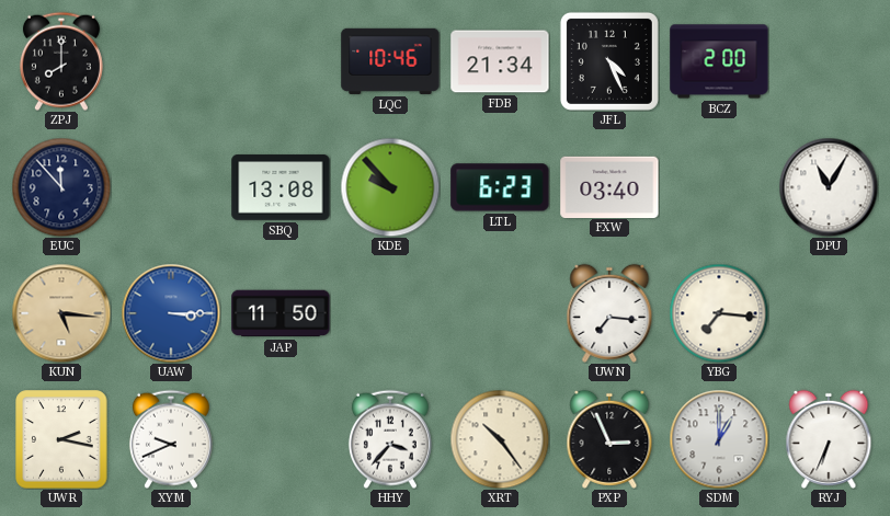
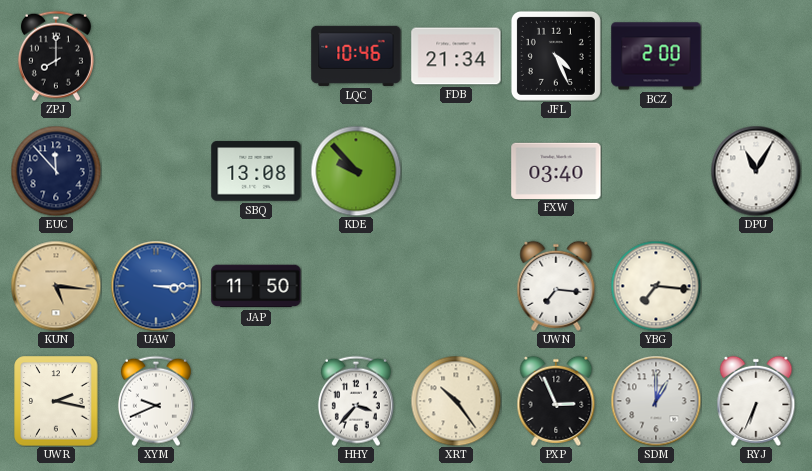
LTL: 6:23 -> none
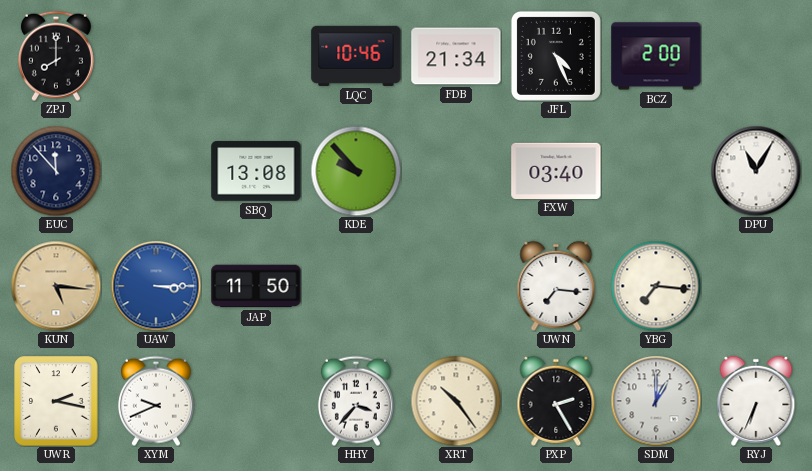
PXP: 2:56 -> 2:25
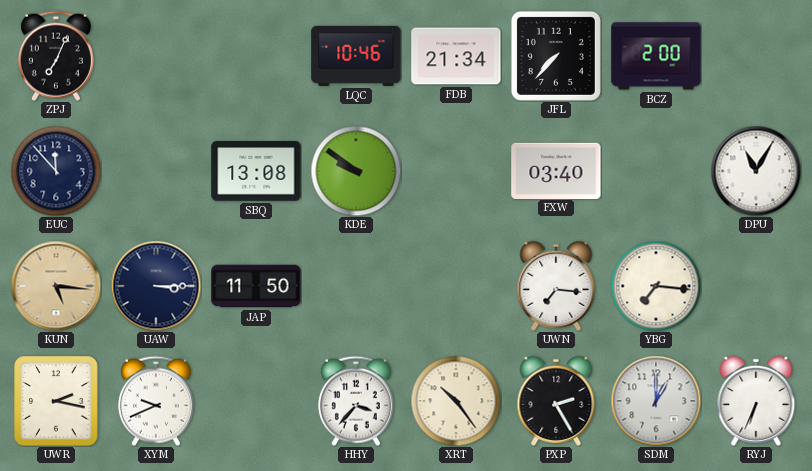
ZPJ: 8:00 -> 7:04
JFL: 4:26 -> 7:37
KDE: 9:53 -> 9:51
UAW dial: blue -> navy
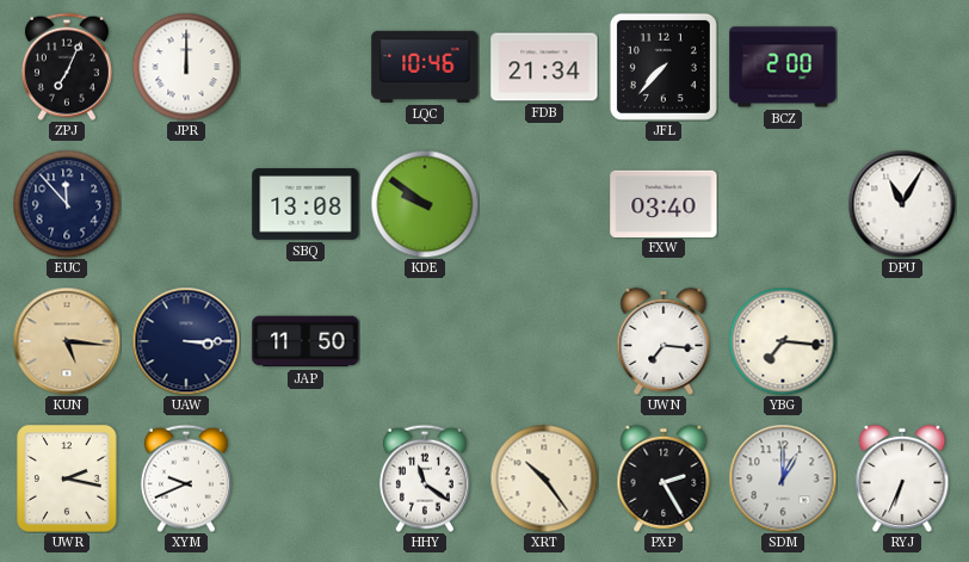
JPR: none -> 12:00
HHY: 3:37 -> 11:21
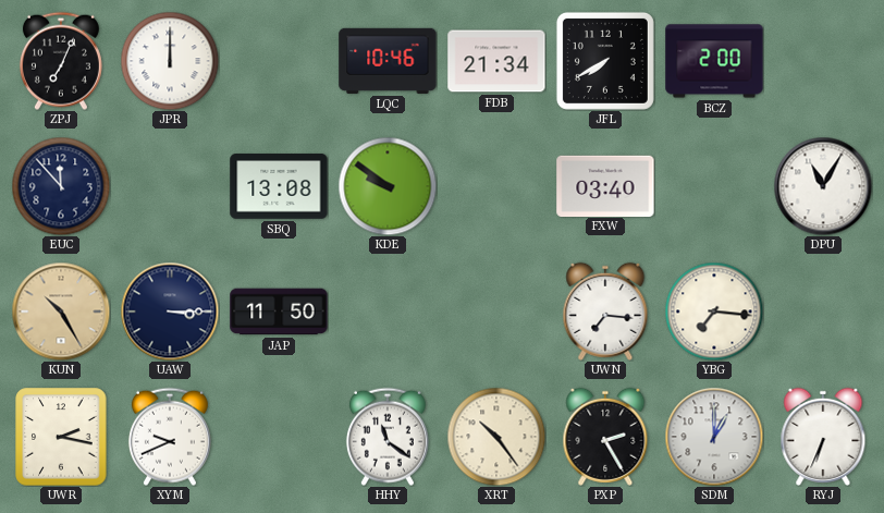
JFL: 7:37 -> 7:40
KUN: 5:16 -> 10:25
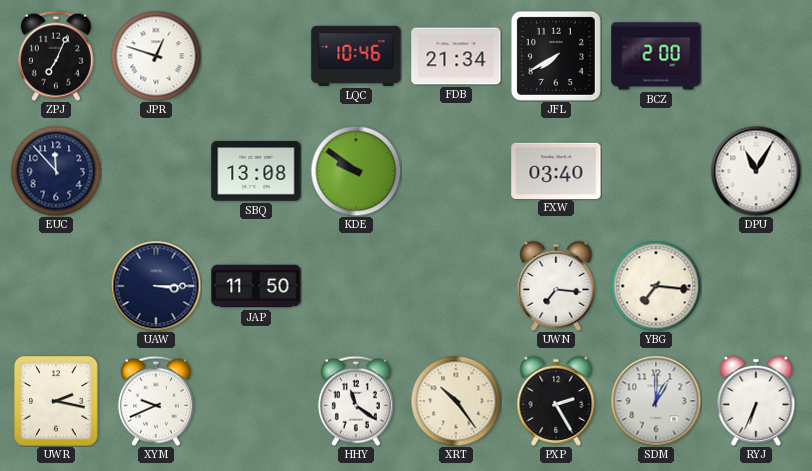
JPR: 12:00 -> 12:48
KUN: 10:25 -> none
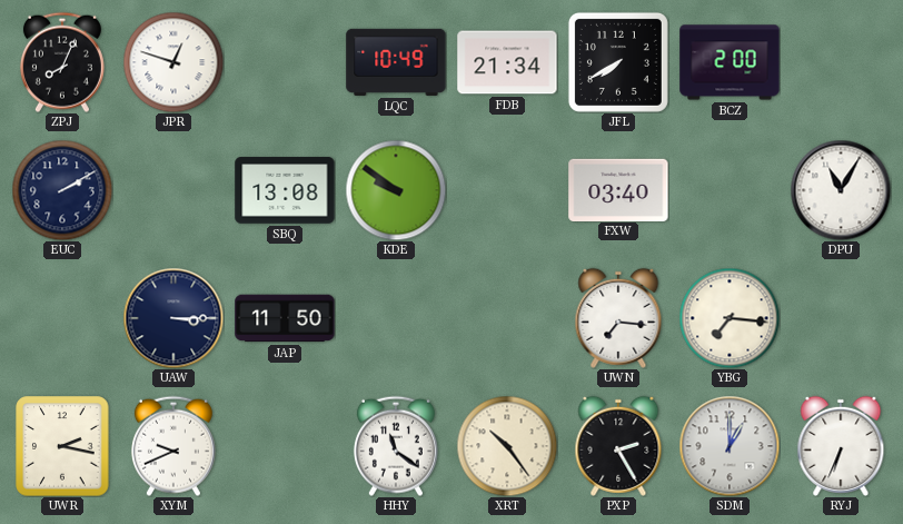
ZPJ: 7:04 -> 8:04
LQC: 10:46 -> 10:49
EUC: 11:53 -> 2:10
